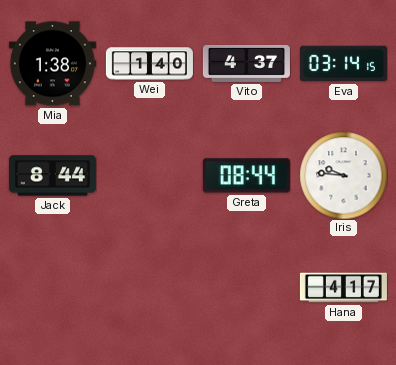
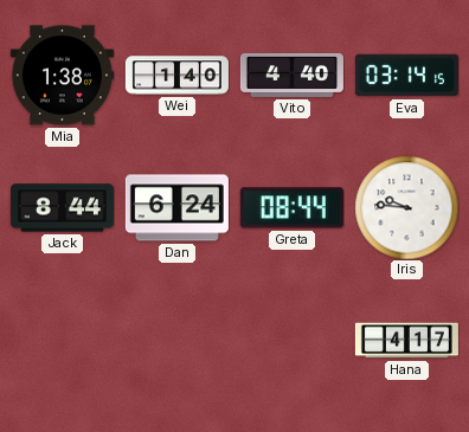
Vito: 4:37 -> 4:40
Dan: none -> 6:24
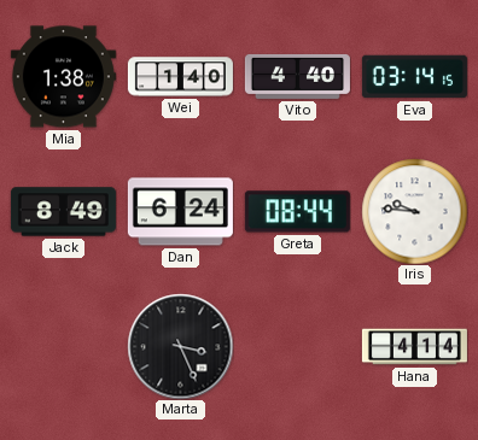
Jack: 8:44 -> 8:49
Marta: none -> 3:26
Hana: 4:17 -> 4:14
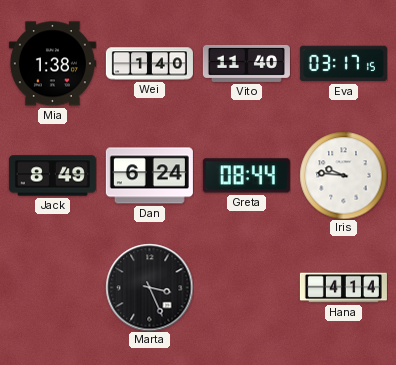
Vito: 4:40 -> 11:40
Eva: 03:14 -> 03:17
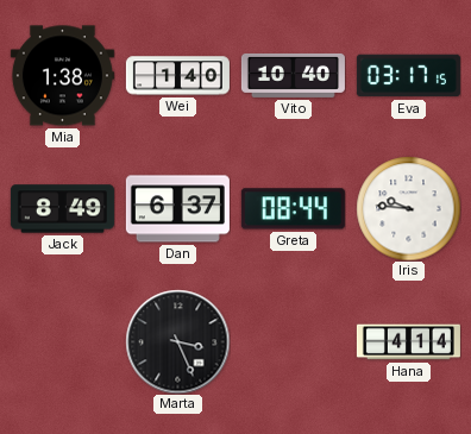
Vito: 11:40 -> 10:40
Dan: 6:24 -> 6:37
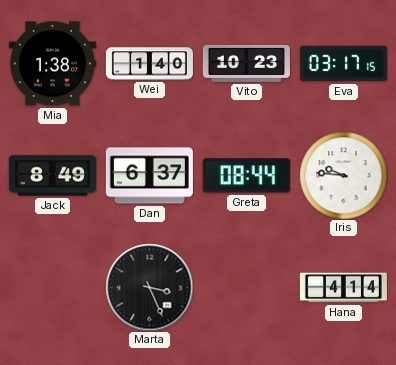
Vito: 10:40 -> 10:23
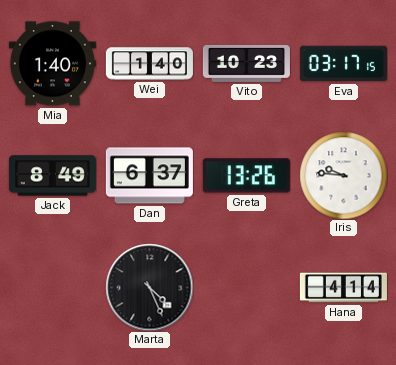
Mia: 1:38 -> 1:40
Greta: 08:44 -> 13:26
Marta: 3:26 -> 4:26
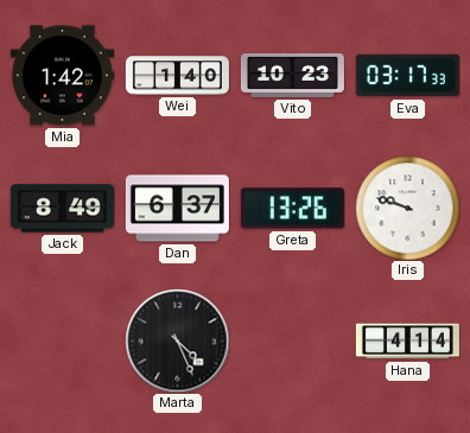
Mia: 1:40 -> 1:42
Eva: 03:17:15 -> 03:17:33
Iris: 9:46 -> 9:48
